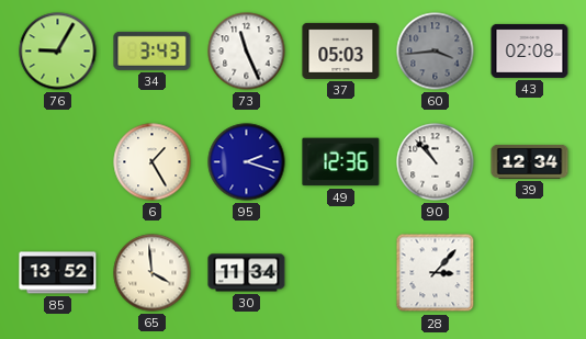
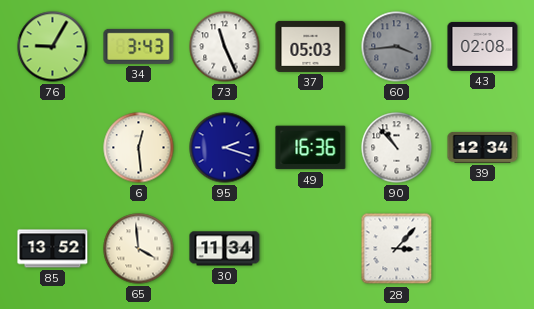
6: 1:25 -> 12:29
49: 12:36 -> 16:36
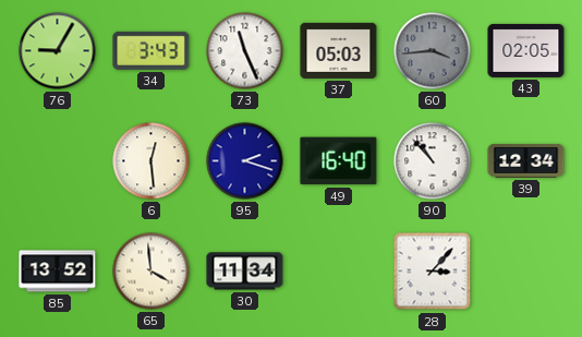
43: 02:08 -> 02:05
49: 16:36 -> 16:40
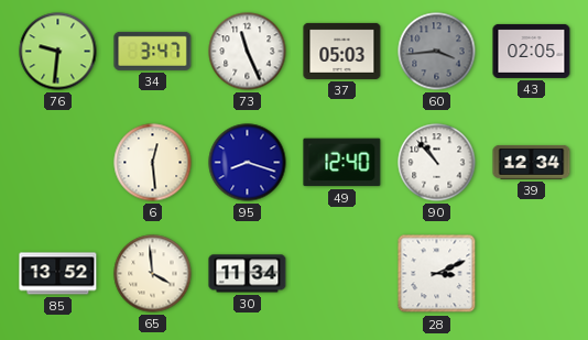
76: 9:05 -> 9:31
34: 3:43 -> 3:47
95: 2:18 -> 8:18
49: 16:40 -> 12:40
28: 3:07 -> 3:11
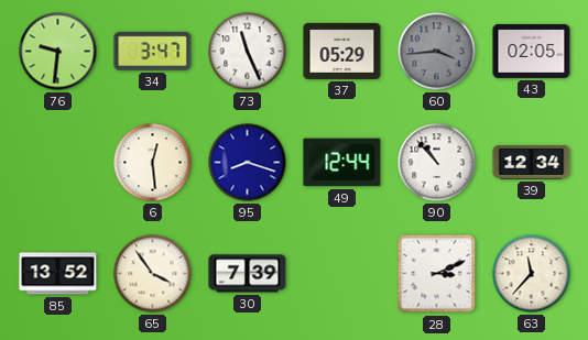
37: 05:03 -> 05:29
49: 12:40 -> 12:44
65: 3:59 -> 3:54
30: 11:34 -> 7:39
63: none -> 11:37
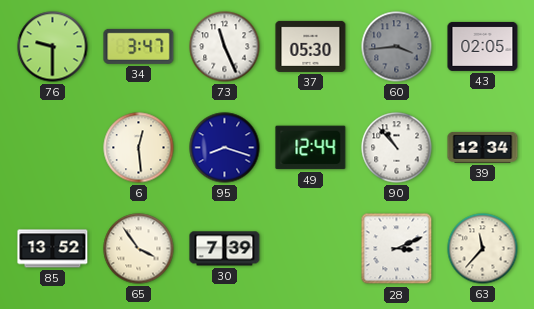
76: 9:31 -> 9:30
37: 05:29 -> 05:30
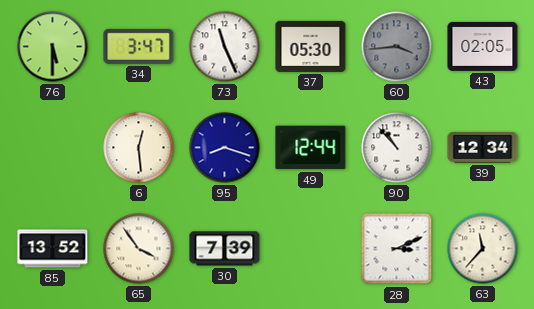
76: 9:30 -> 5:30
